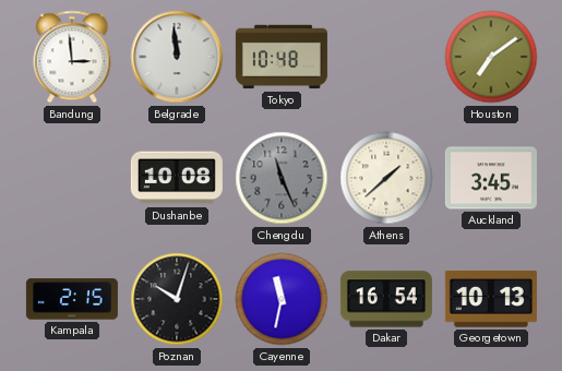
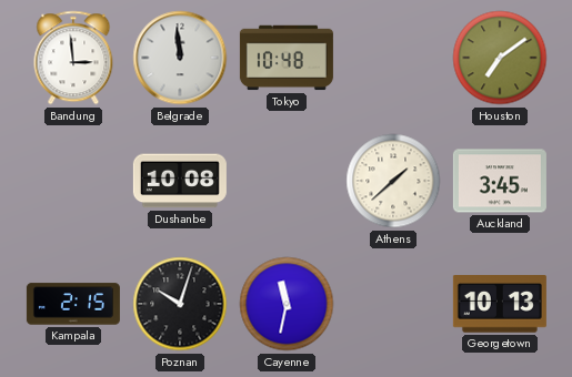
Chengdu: 11:26 -> none
Dakar: 16:54 -> none
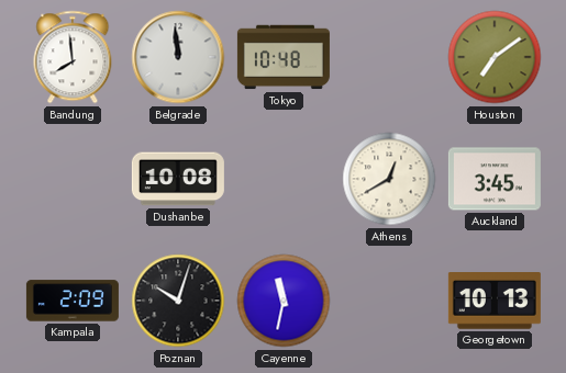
Bandung: 2:59 -> 7:59
Athens: 1:38 -> 12:40
Kampala: 2:15 -> 2:09
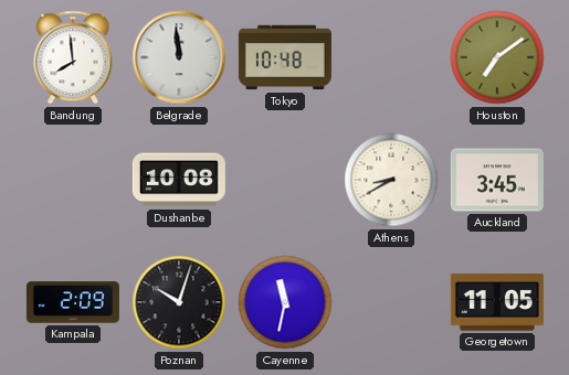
Athens: 12:40 -> 8:40
Georgetown: 10:13 -> 11:05
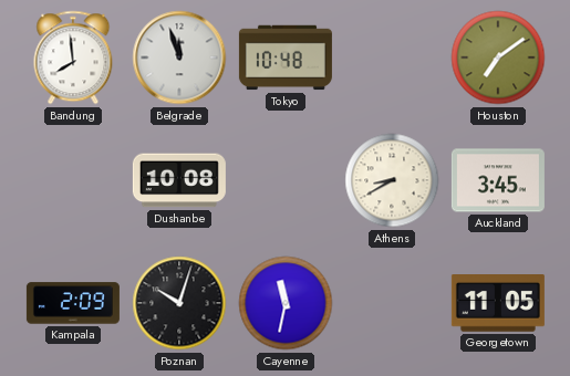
Belgrade: 11:59 -> 11:57
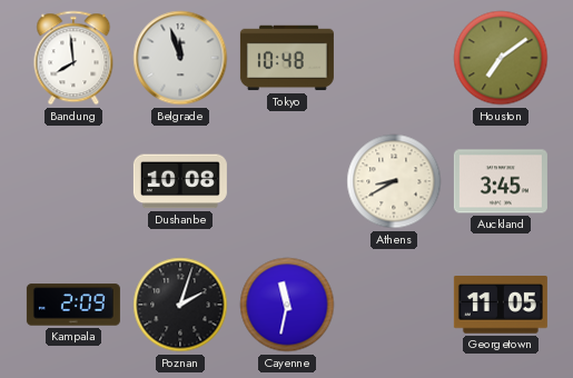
Poznan: 10:03 -> 2:03
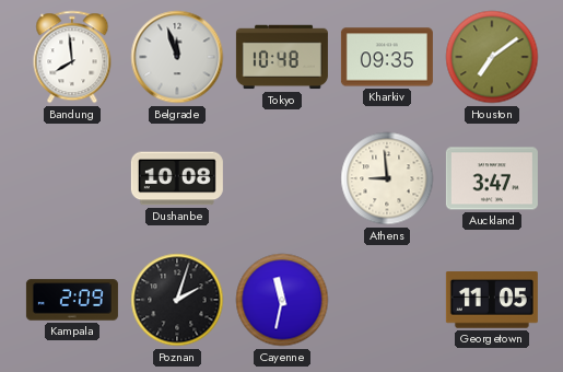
Kharkiv: none -> 09:35
Athens: 8:40 -> 8:59
Auckland: 3:45 -> 3:47
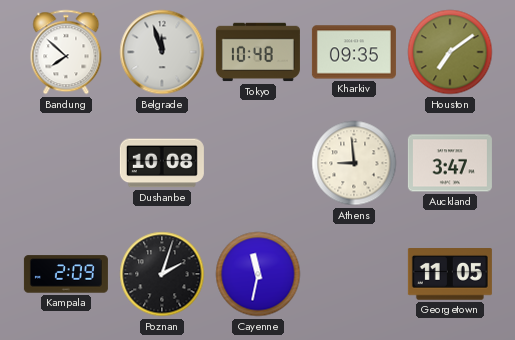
Bandung: 7:59 -> 7:52
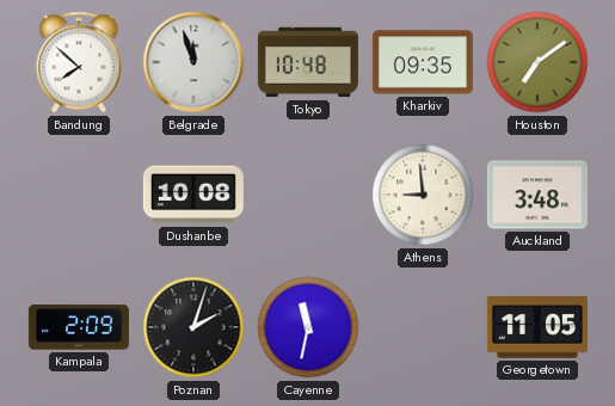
Auckland: 3:47 -> 3:48
